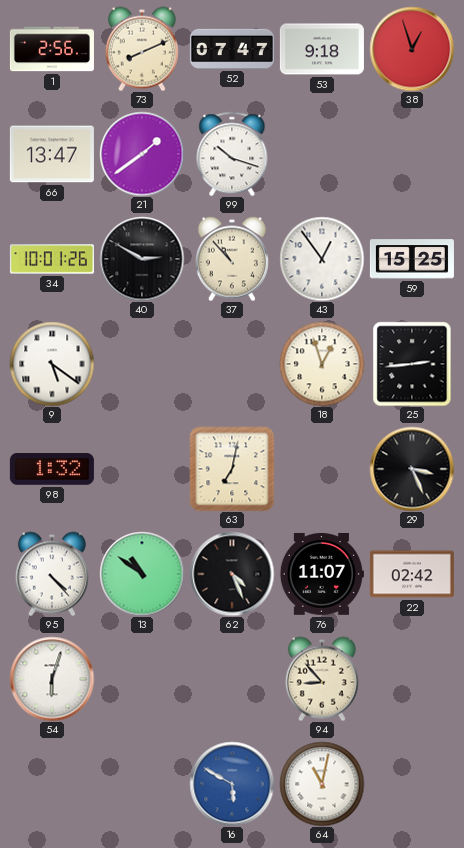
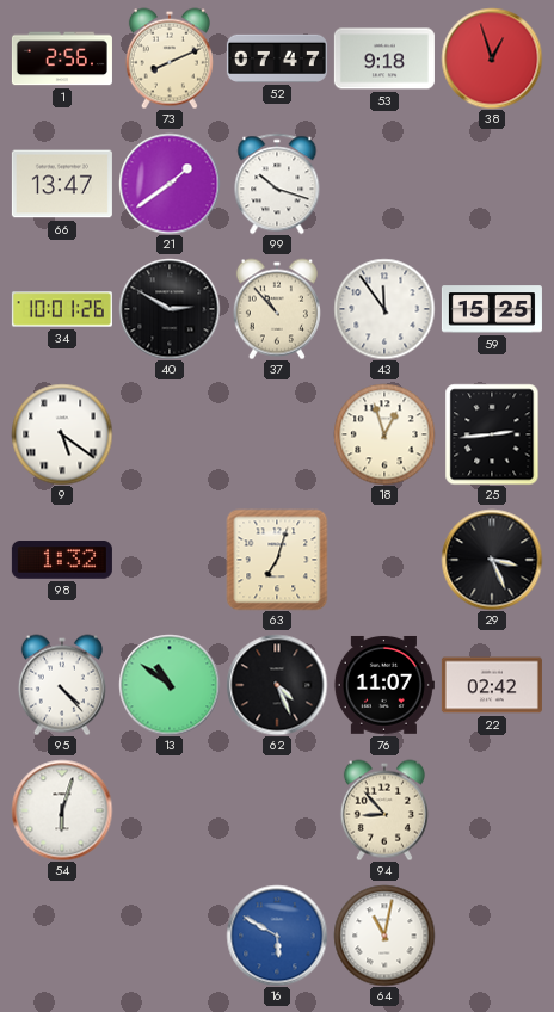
43: 12:54 -> 11:54
63: 7:02 -> 7:03
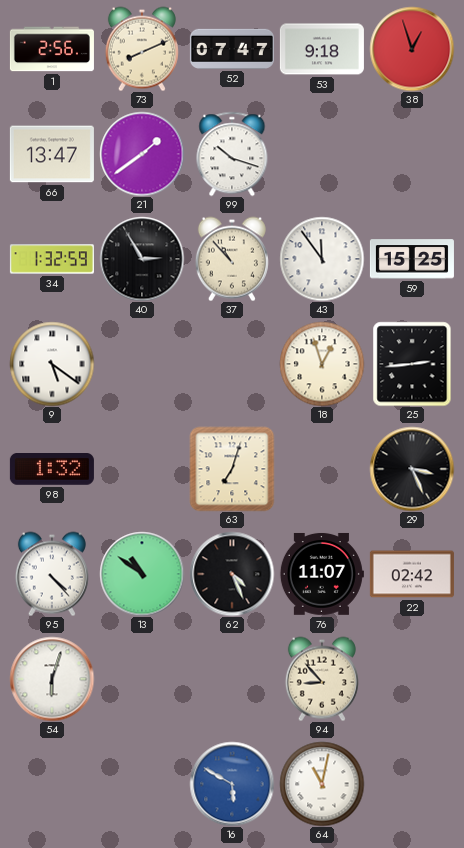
34: 10:01 -> 1:32
40: 2:50 -> 2:55
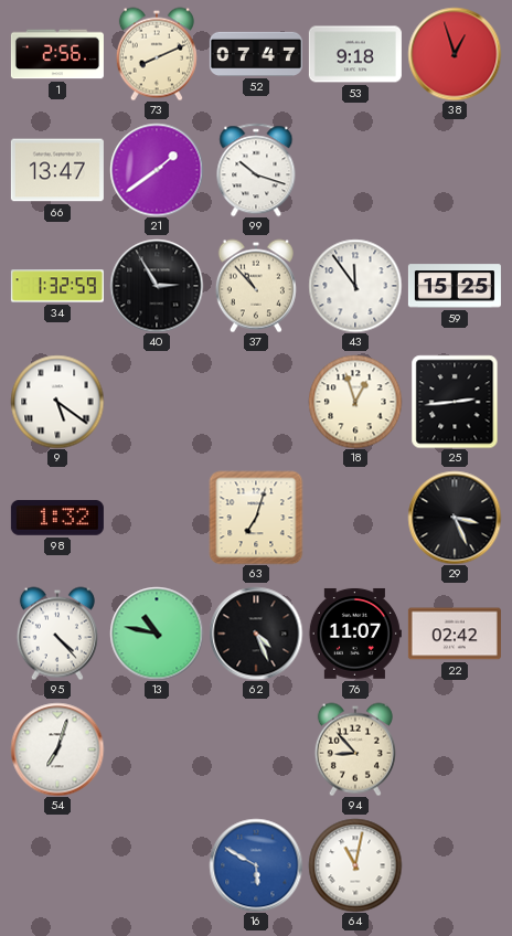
13: 10:51 -> 10:47
54: 6:03 -> 7:03
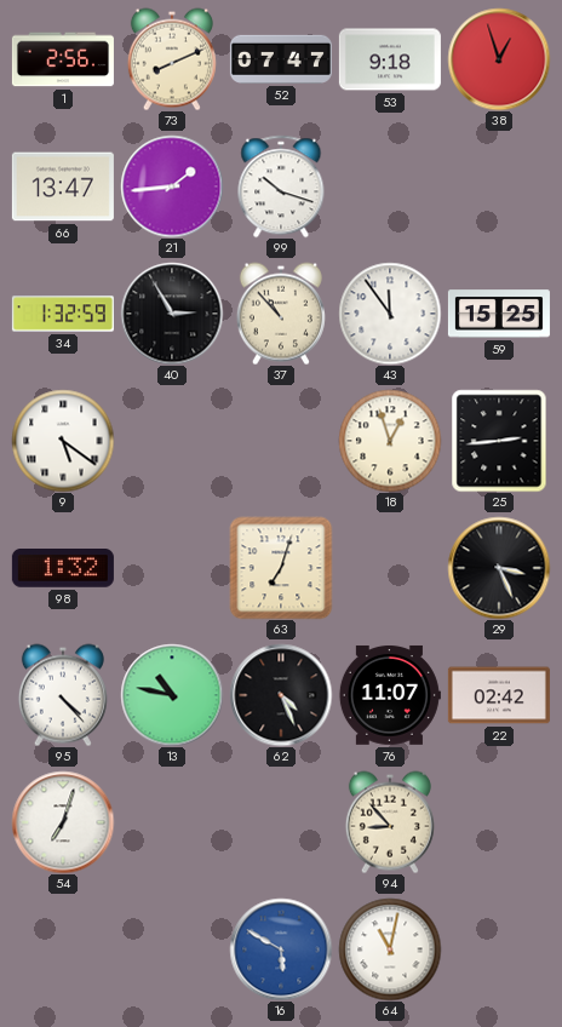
21: 1:39 -> 1:44
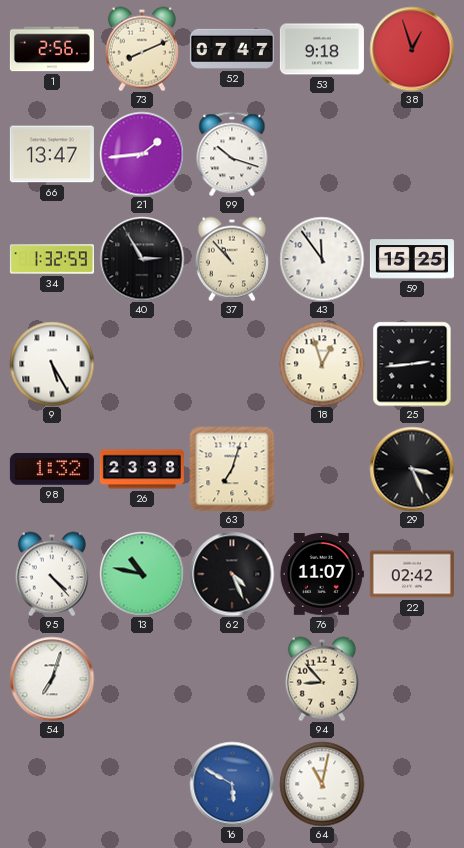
9: 5:21 -> 5:25
26: none -> 23:38
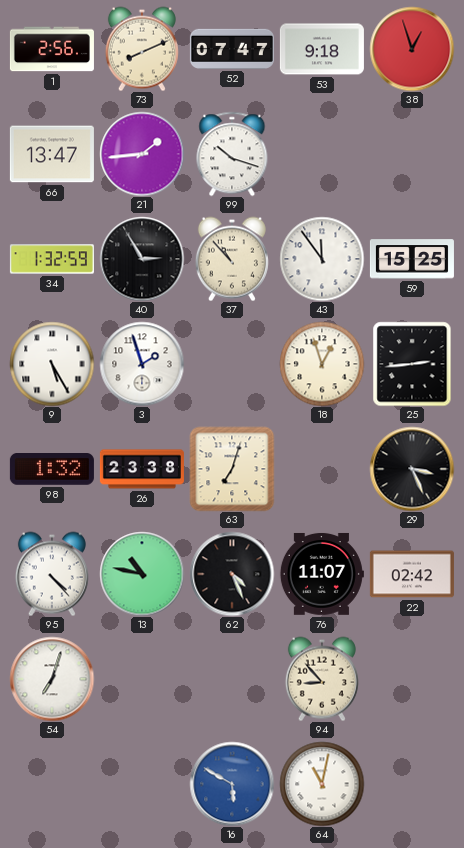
3: none -> 1:57
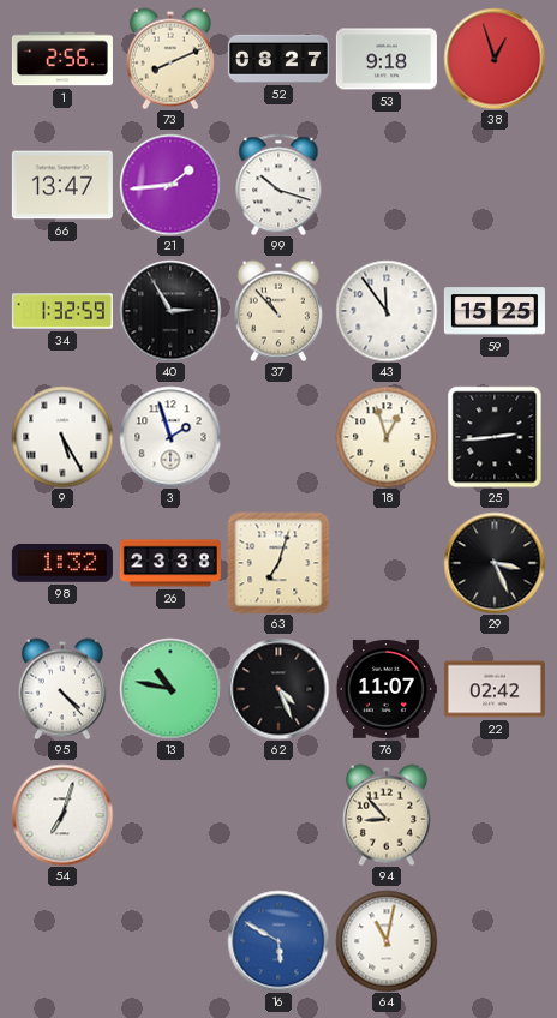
52: 07:47 -> 08:27
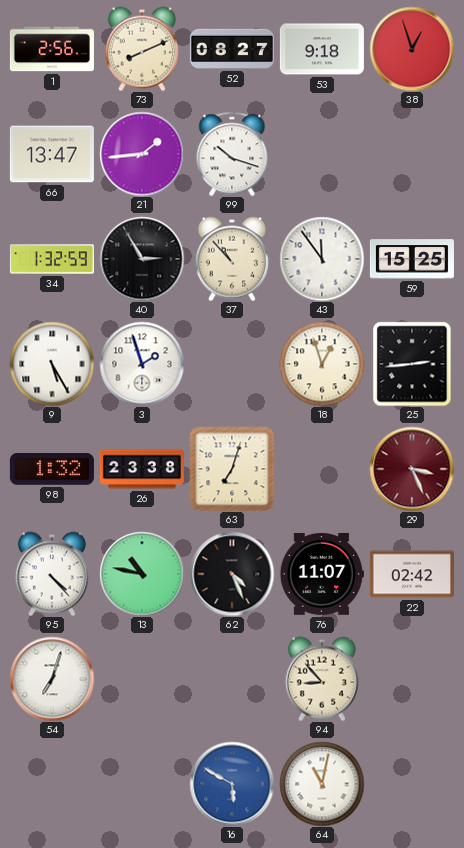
29 dial: black -> burgundy
